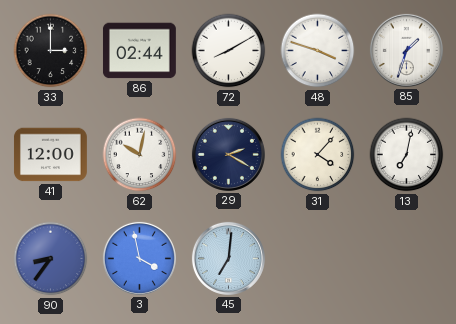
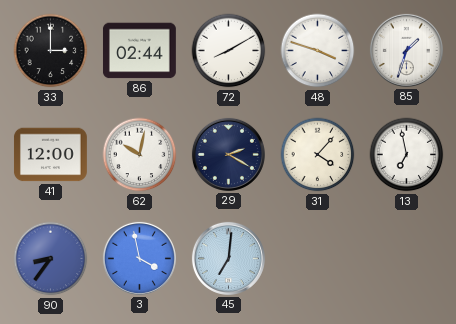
13: 7:02 -> 6:58
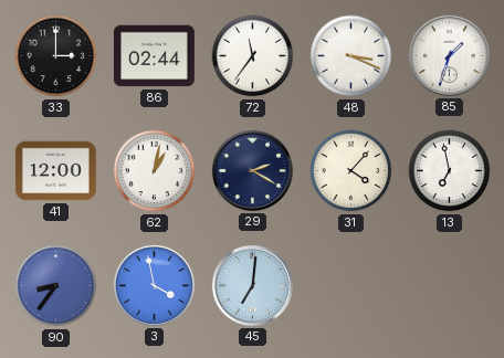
72: 8:10 -> 11:36
48: 3:48 -> 3:19
62: 10:02 -> 1:02
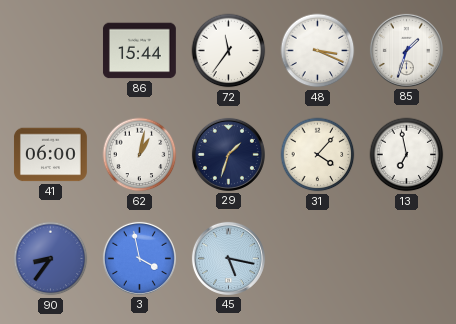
33: 3:00 -> none
86: 02:44 -> 15:44
41: 12:00 -> 06:00
29: 2:20 -> 1:33
45: 7:01 -> 5:17
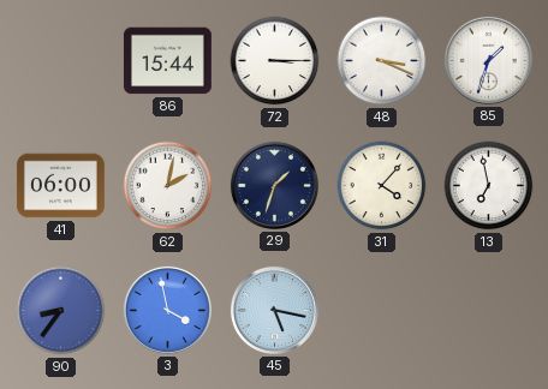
72: 11:36 -> 3:15
62: 1:02 -> 2:02
